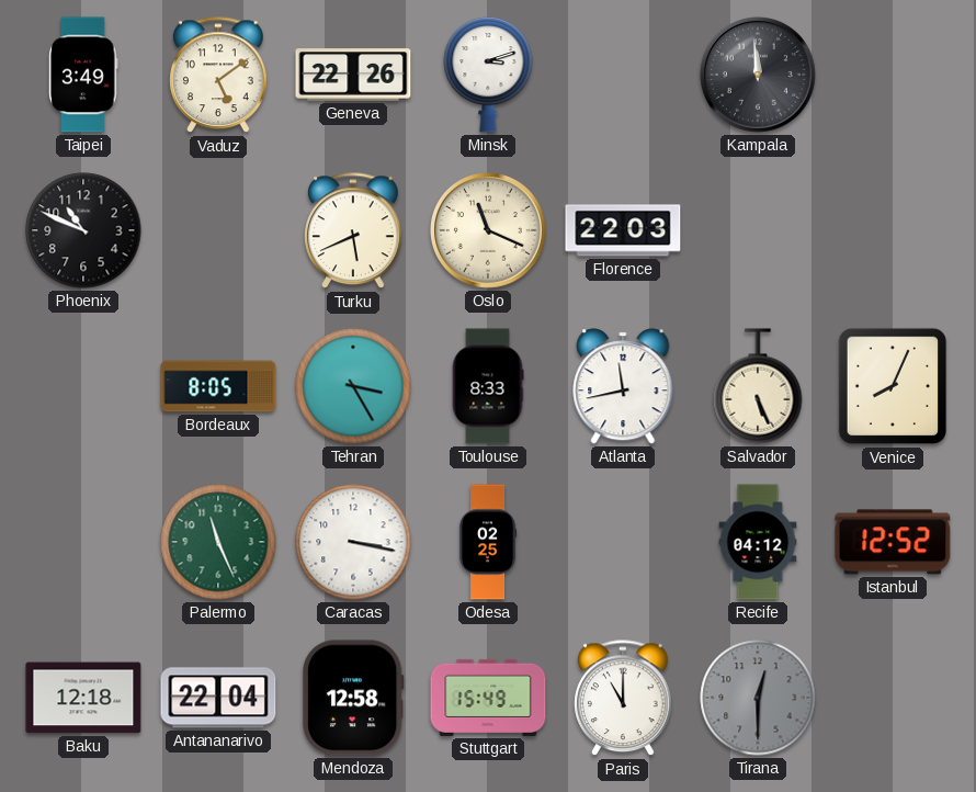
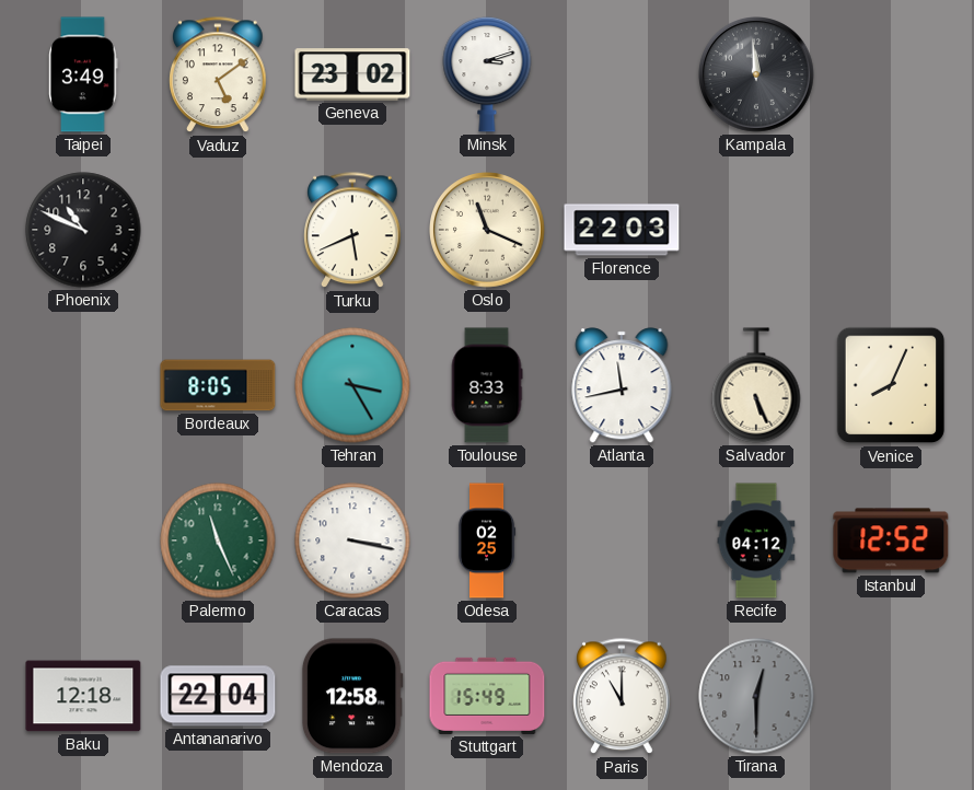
Geneva: 22:26 -> 23:02
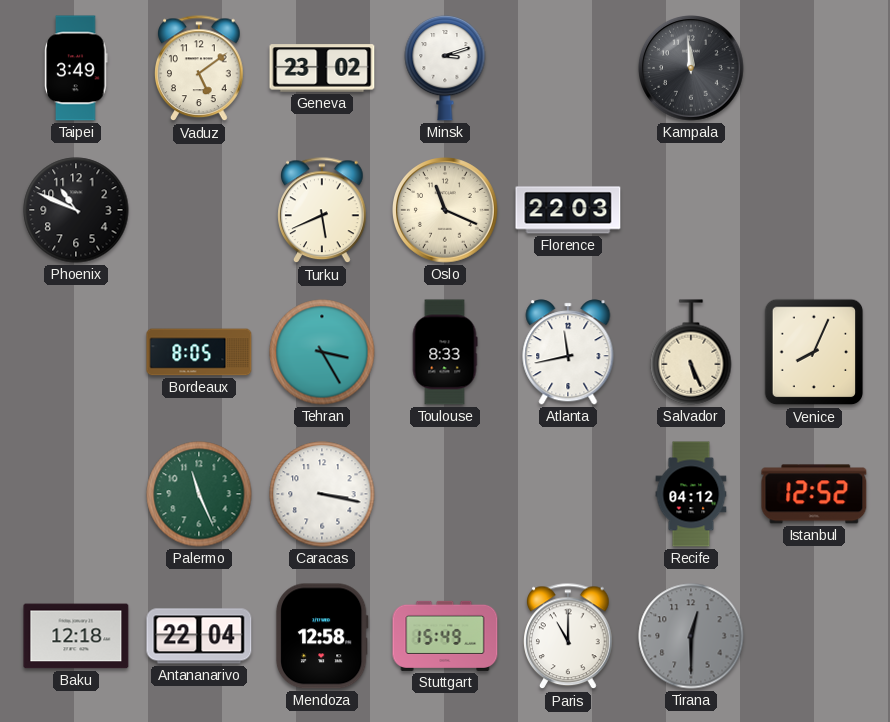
Odesa: 02:25 -> none
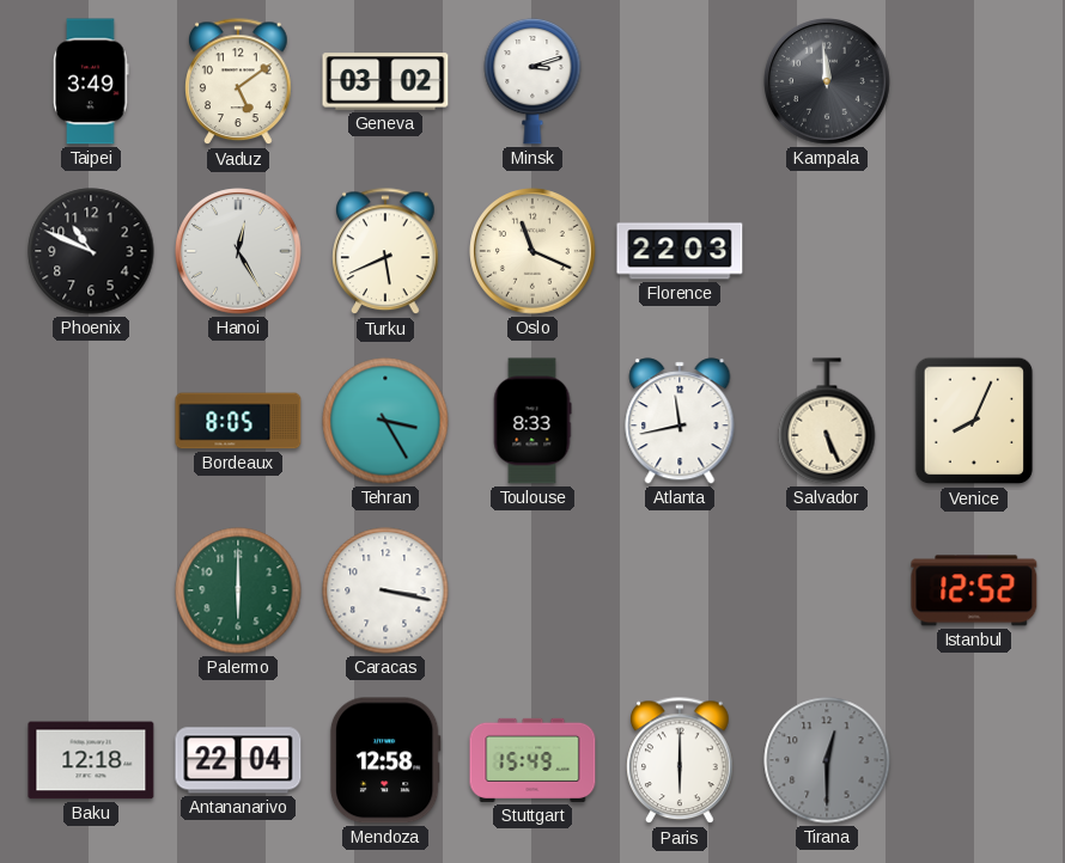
Geneva: 23:02 -> 03:02
Hanoi: none -> 12:25
Palermo: 11:26 -> 6:00
Recife: 04:12 -> none
Paris: 11:00 -> 6:00
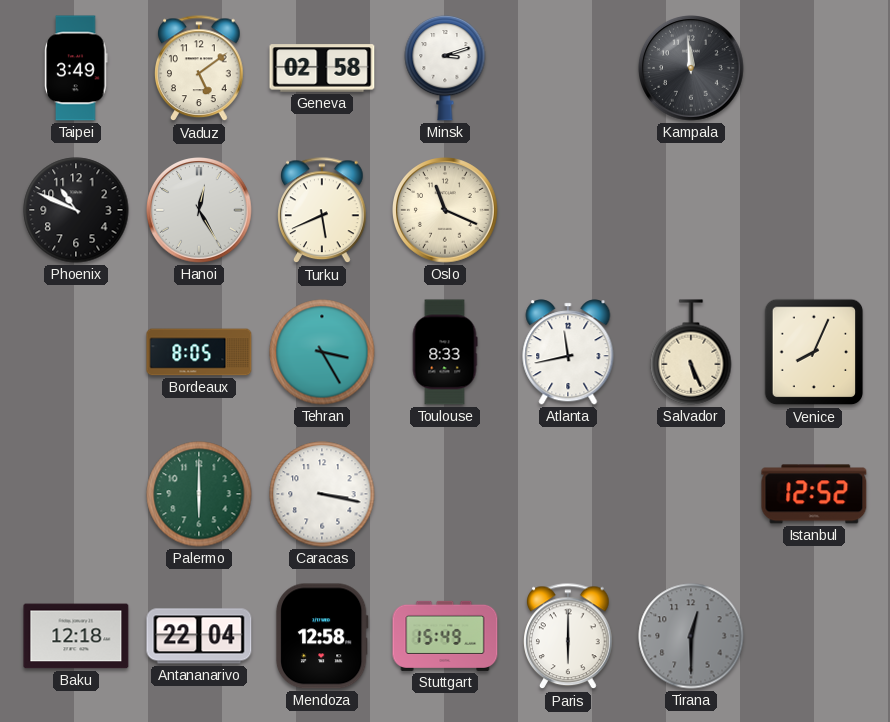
Geneva: 03:02 -> 02:58
Florence: 22:03 -> none
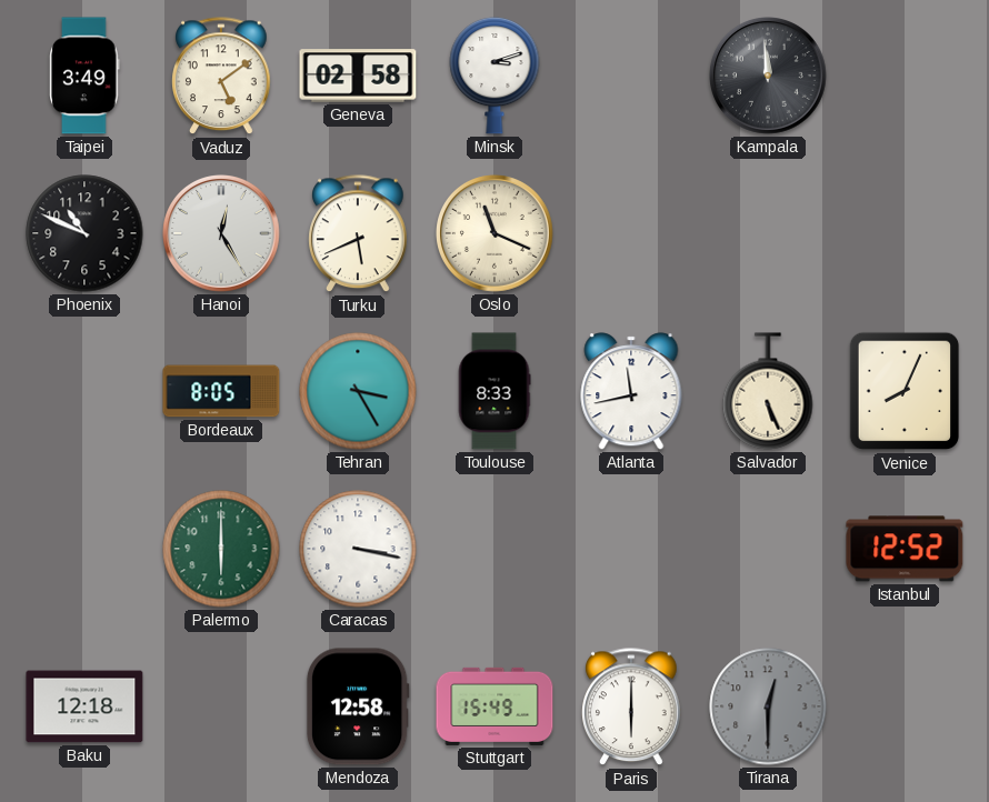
Antananarivo: 22:04 -> none
